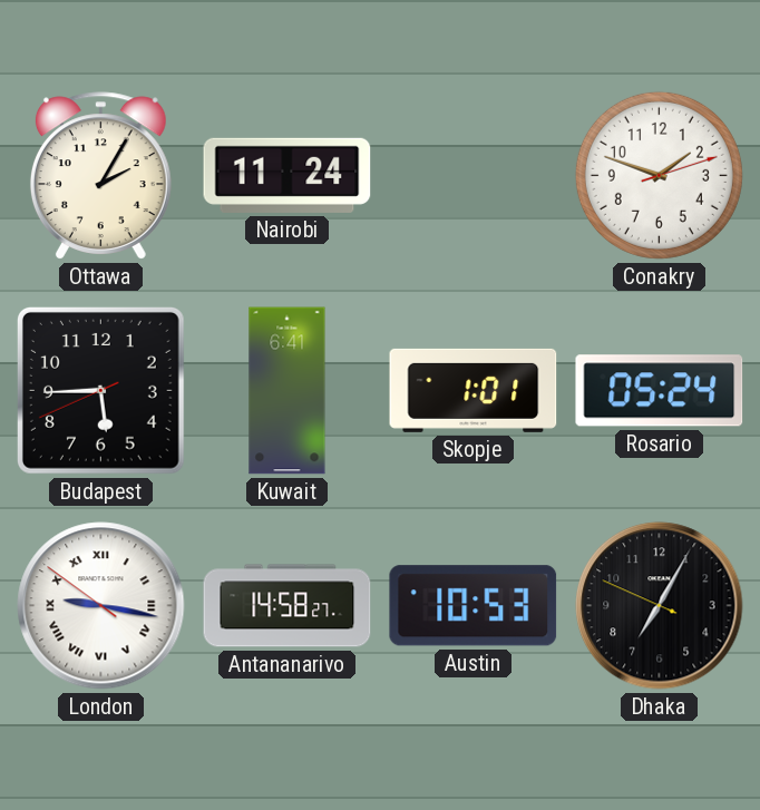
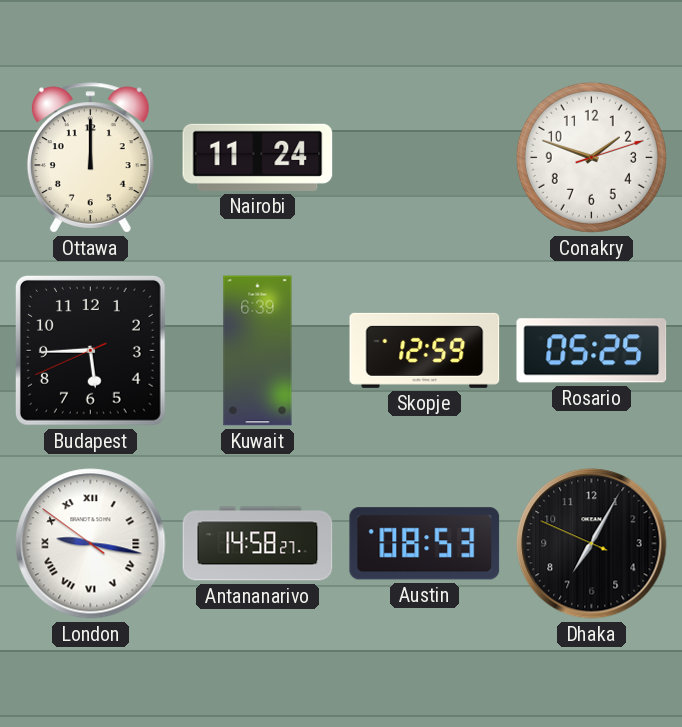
Ottawa: 2:05 -> 12:00
Kuwait: 6:41 -> 6:39
Skopje: 1:01 -> 12:59
Rosario: 05:24 -> 05:25
Austin: 10:53 -> 08:53
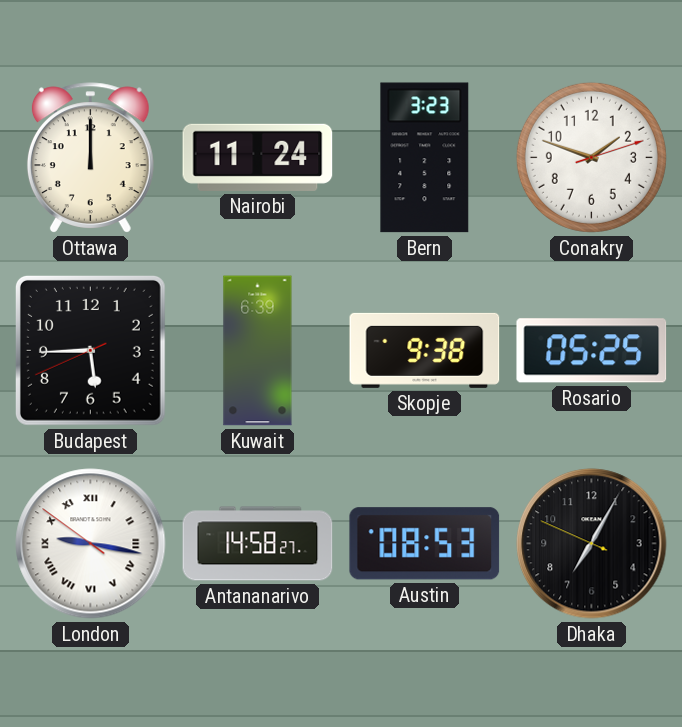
Bern: none -> 3:23
Skopje: 12:59 -> 9:38
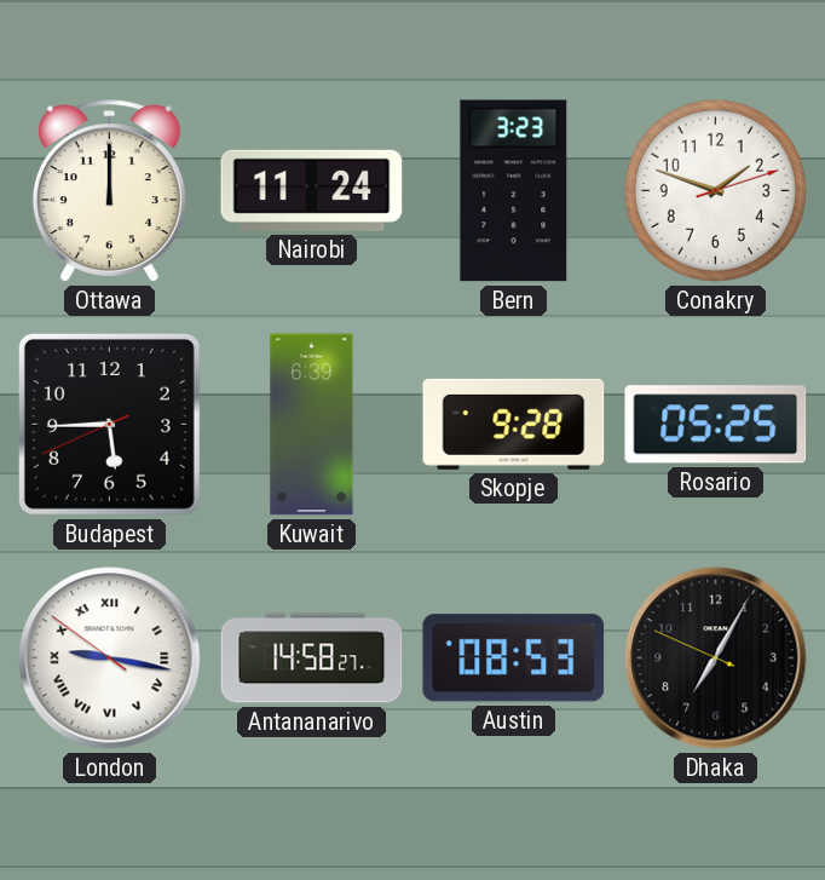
Skopje: 9:38 -> 9:28
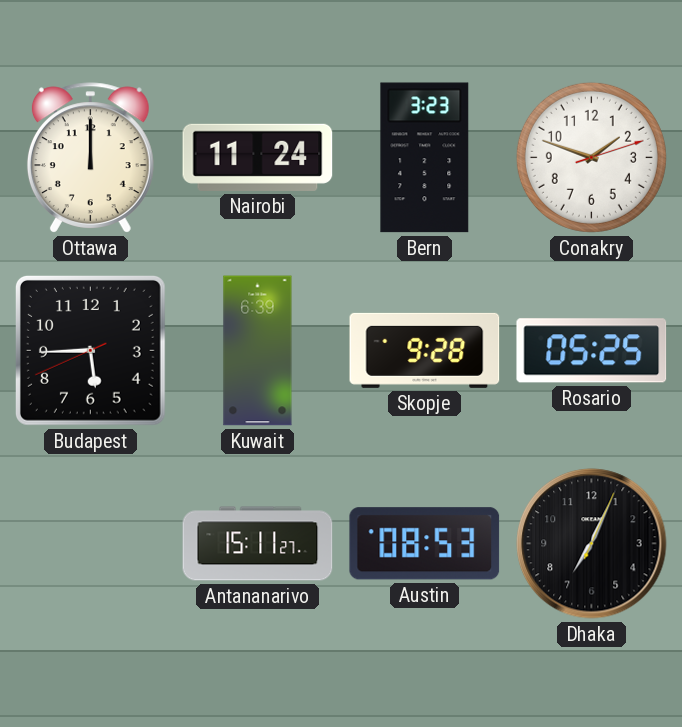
London: 9:16 -> none
Antananarivo: 14:58 -> 15:11
Dhaka: 7:04:49 -> 7:04:04
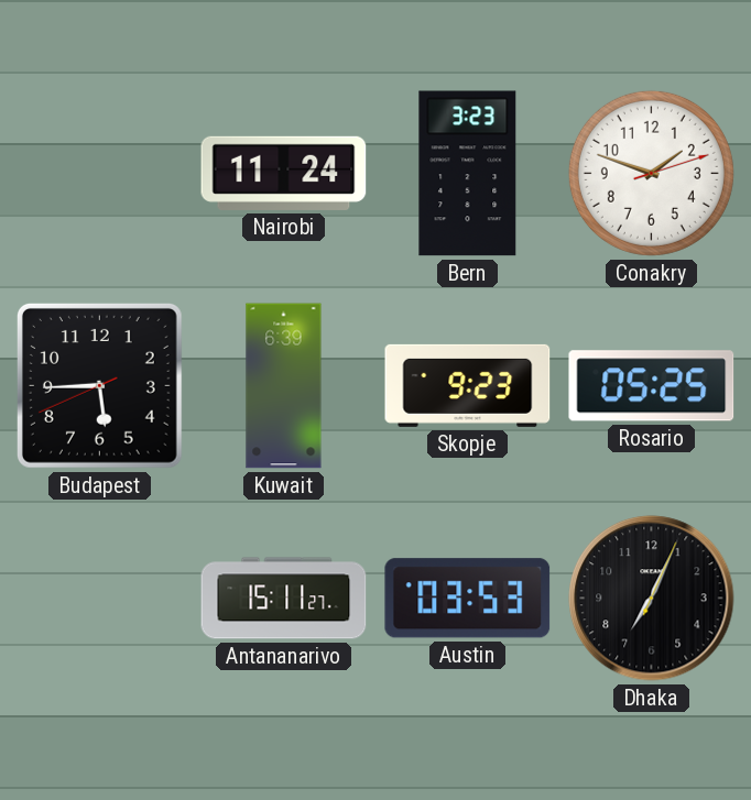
Ottawa: 12:00 -> none
Skopje: 9:28 -> 9:23
Austin: 08:53 -> 03:53
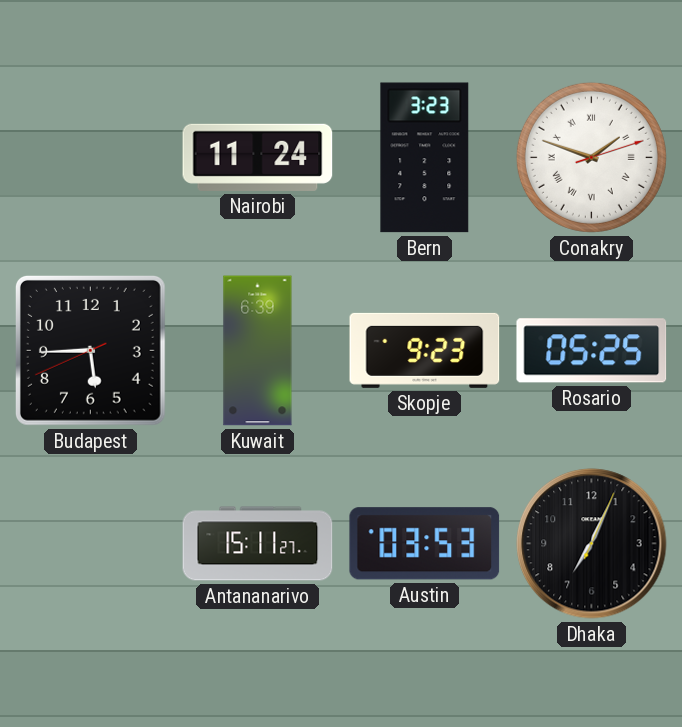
Conakry numerals: Arabic -> Roman
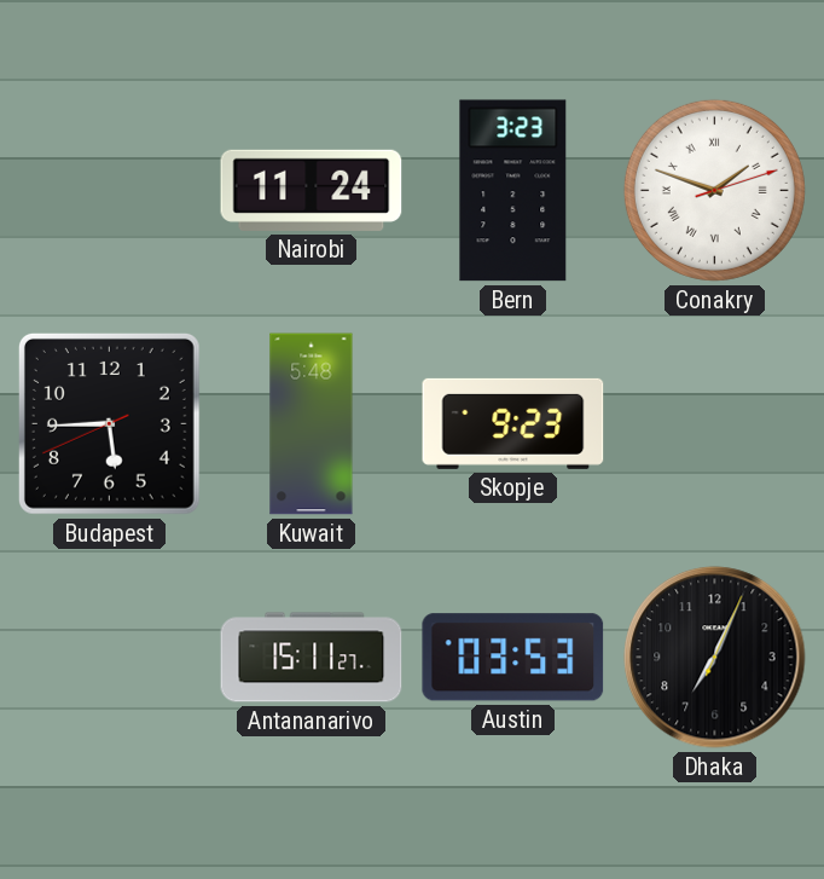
Kuwait: 6:39 -> 5:48
Rosario: 05:25 -> none
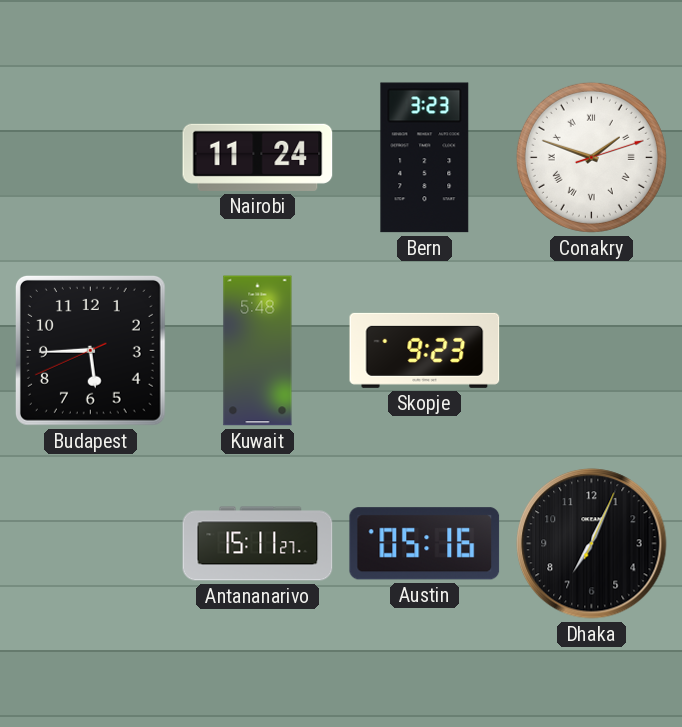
Austin: 03:53 -> 05:16
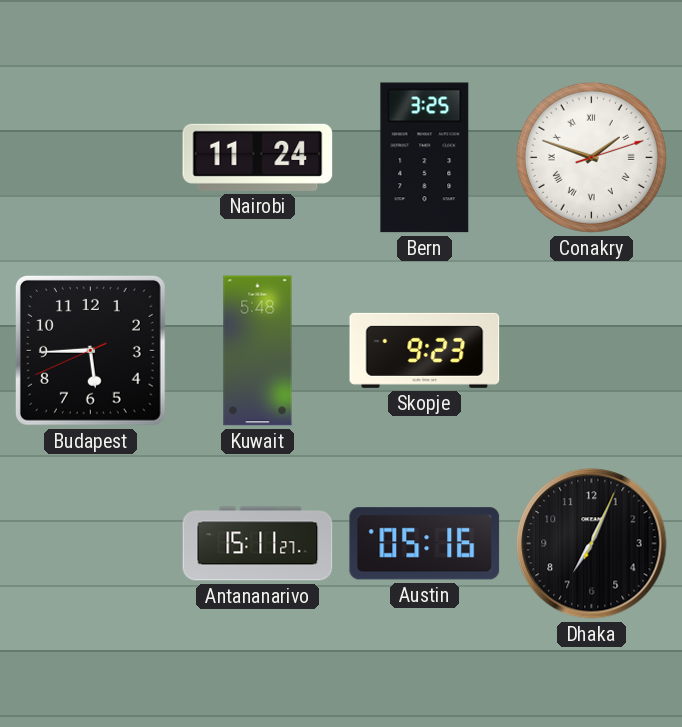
Bern: 3:23 -> 3:25
